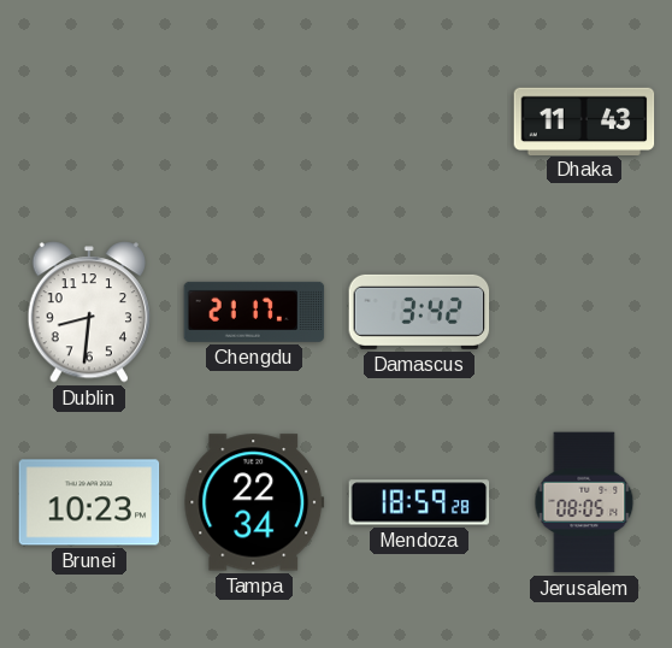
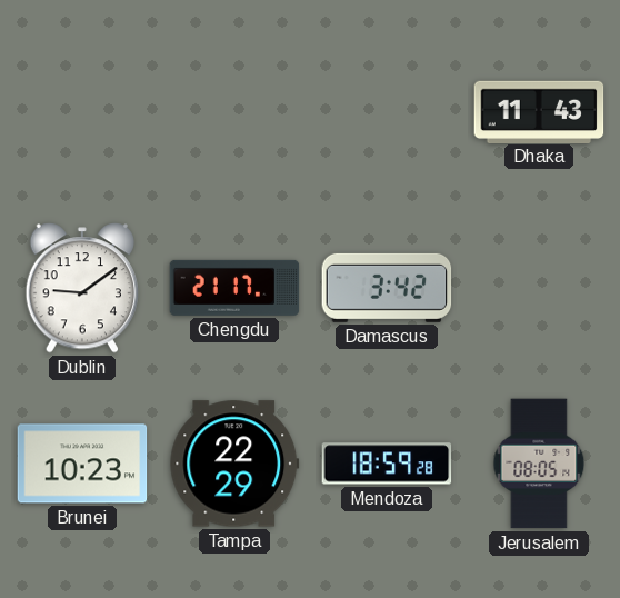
Dublin: 8:31 -> 9:09
Tampa: 22:34 -> 22:29
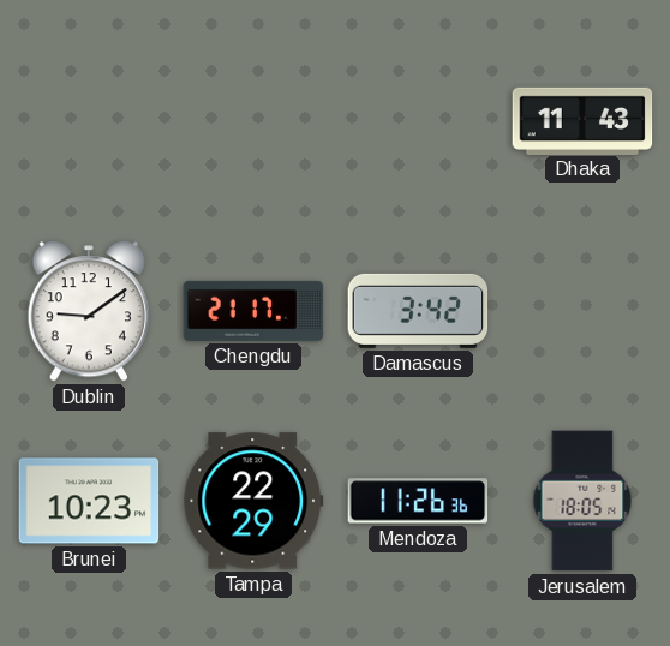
Mendoza: 18:59 -> 11:26
Jerusalem: 08:05 -> 18:05
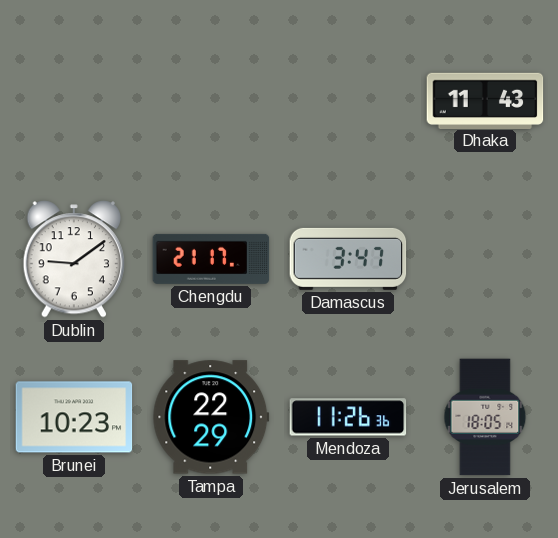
Damascus: 3:42 -> 3:47
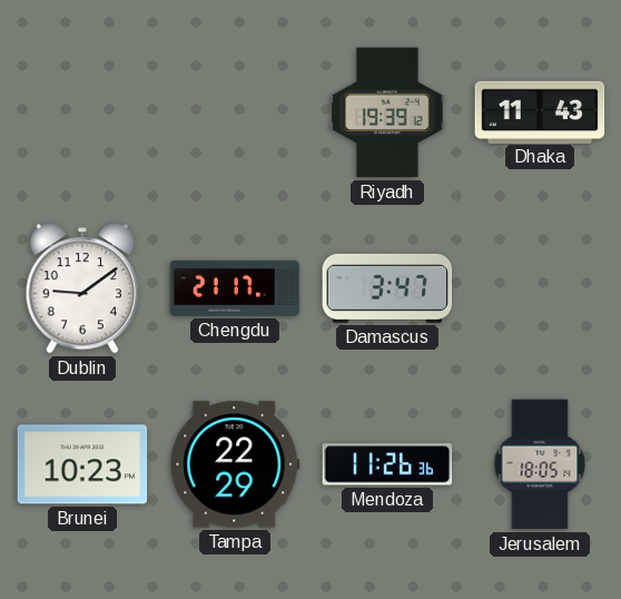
Riyadh: none -> 19:39
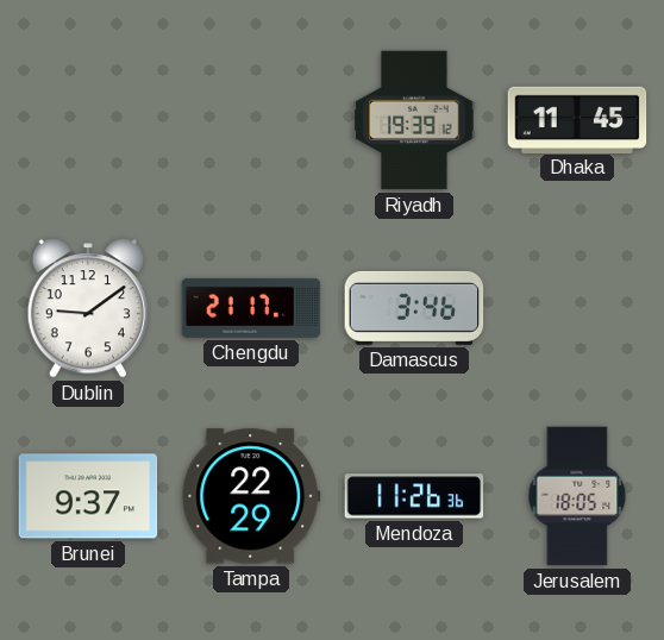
Dhaka: 11:43 -> 11:45
Damascus: 3:47 -> 3:46
Brunei: 10:23 -> 9:37
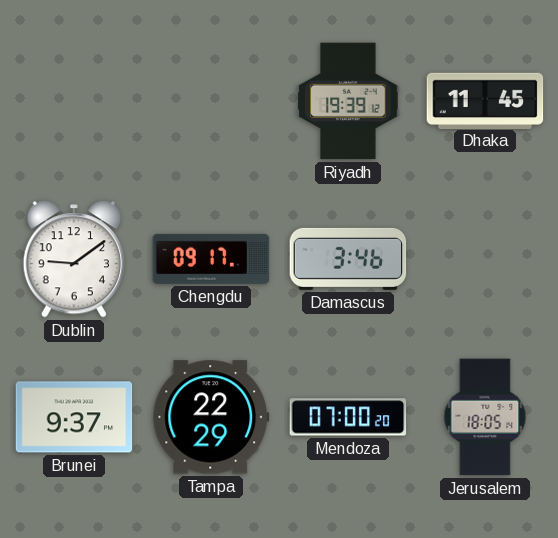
Chengdu: 21:17 -> 09:17
Mendoza: 11:26 -> 07:00
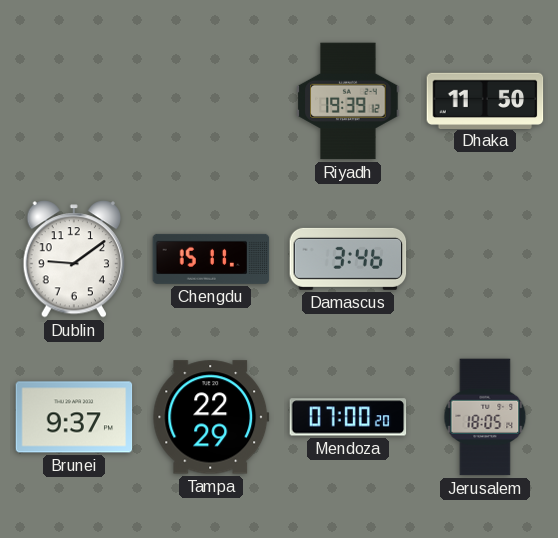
Dhaka: 11:45 -> 11:50
Chengdu: 09:17 -> 15:11
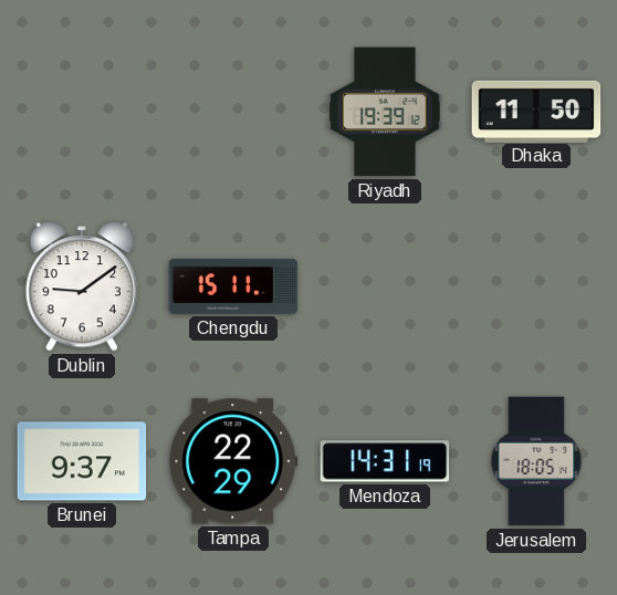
Damascus: 3:46 -> none
Mendoza: 07:00 -> 14:31
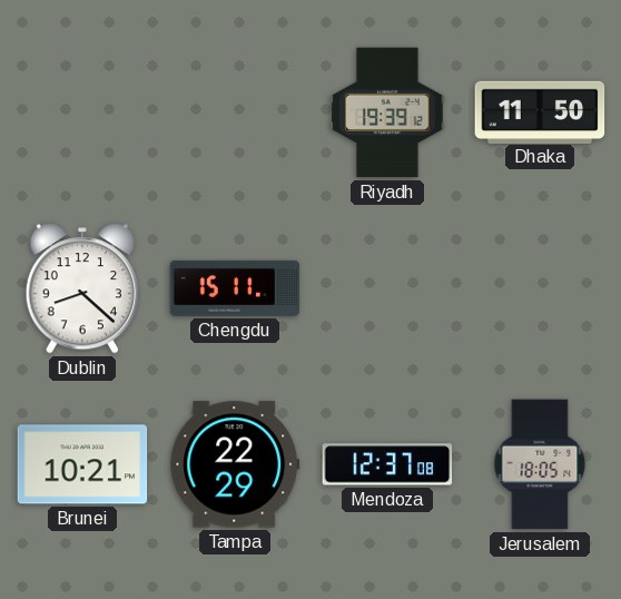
Dublin: 9:09 -> 8:22
Brunei: 9:37 -> 10:21
Mendoza: 14:31 -> 12:37
